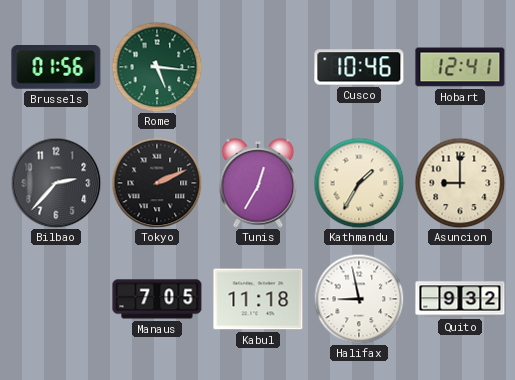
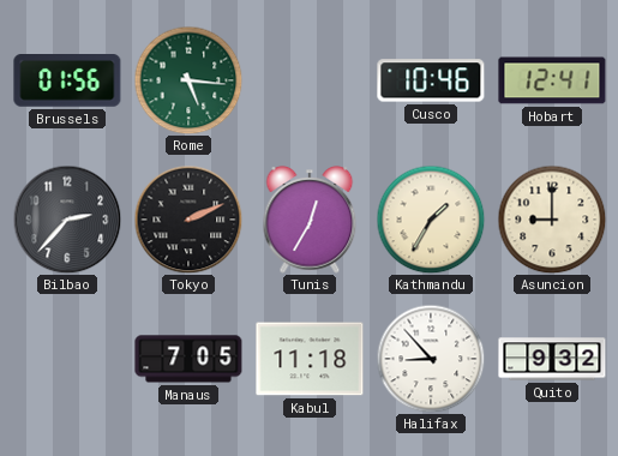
Halifax: 8:58 -> 8:53
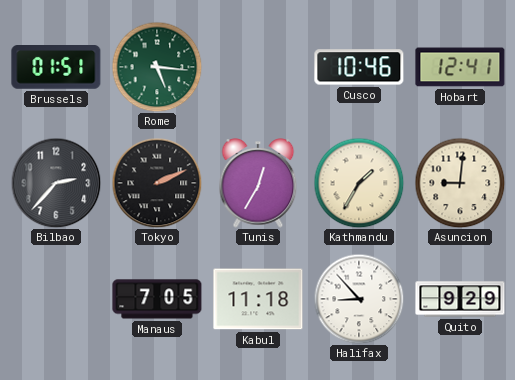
Brussels: 01:56 -> 01:51
Asuncion: 9:00 -> 9:01
Quito: 9:32 -> 9:29
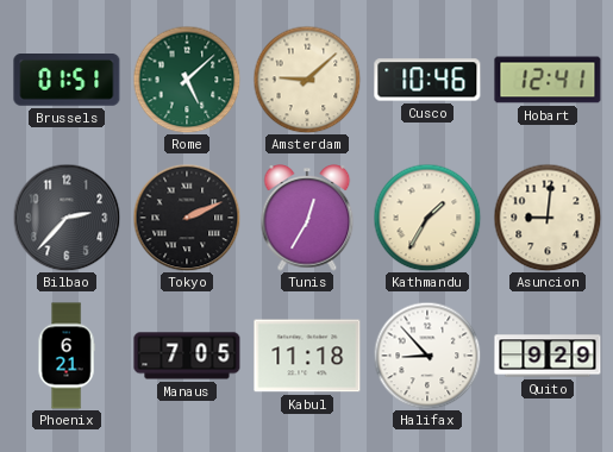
Rome: 5:16 -> 5:08
Amsterdam: none -> 9:08
Phoenix: none -> 6:21
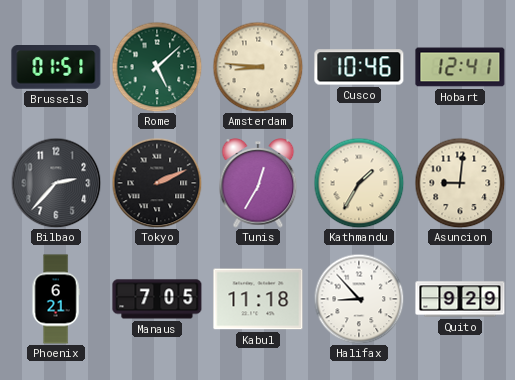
Amsterdam: 9:08 -> 8:46
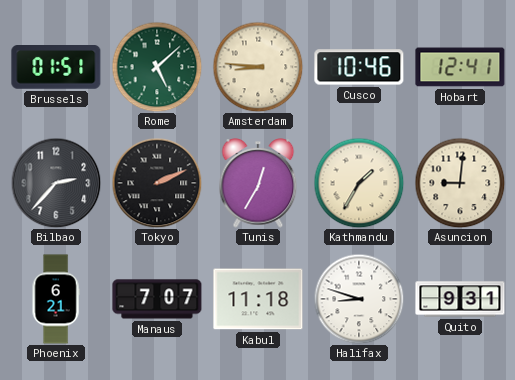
Manaus: 7:05 -> 7:07
Halifax: 8:53 -> 8:48
Quito: 9:29 -> 9:31
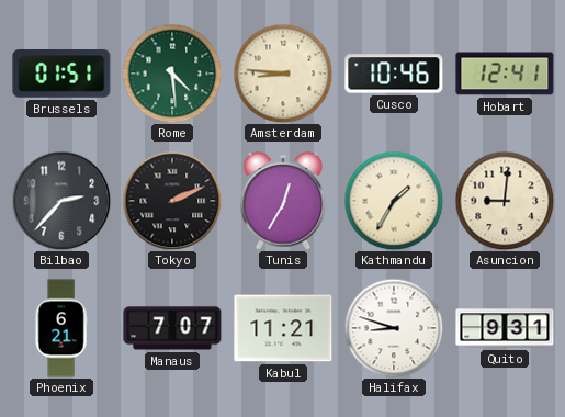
Rome: 5:08 -> 4:29
Kabul: 11:18 -> 11:21
